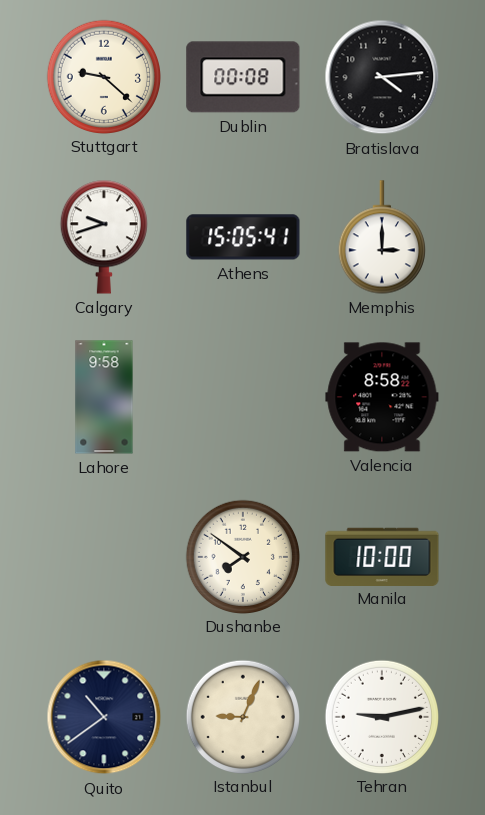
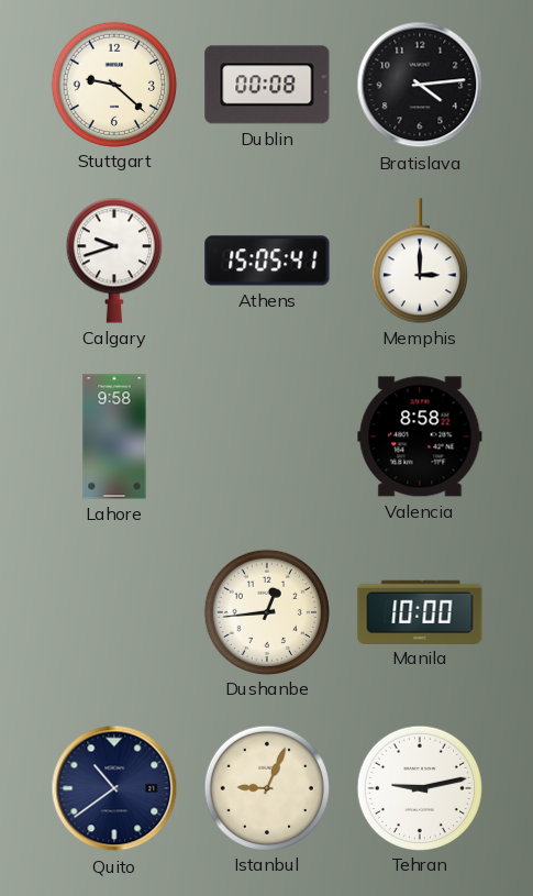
Dushanbe: 7:51 -> 12:44
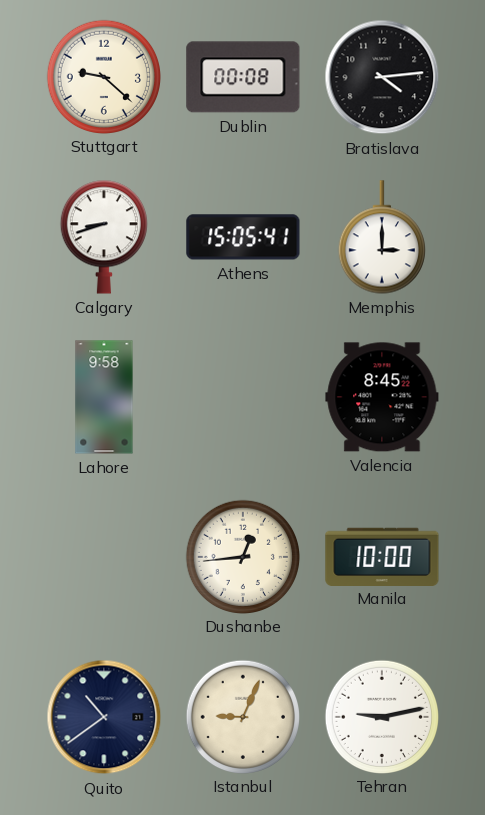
Calgary: 9:42 -> 8:42
Valencia: 8:58 -> 8:45
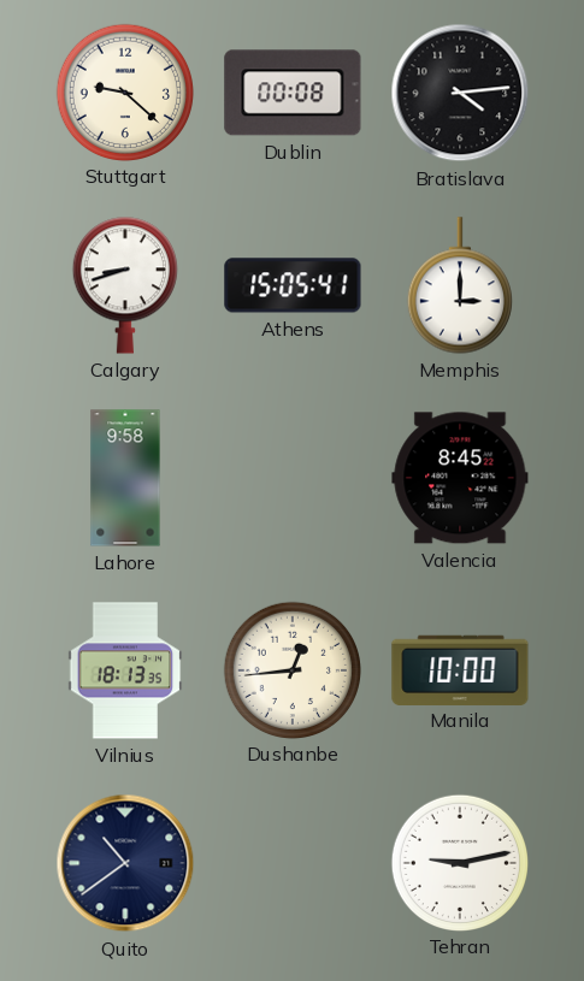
Vilnius: none -> 18:13
Istanbul: 9:04 -> none
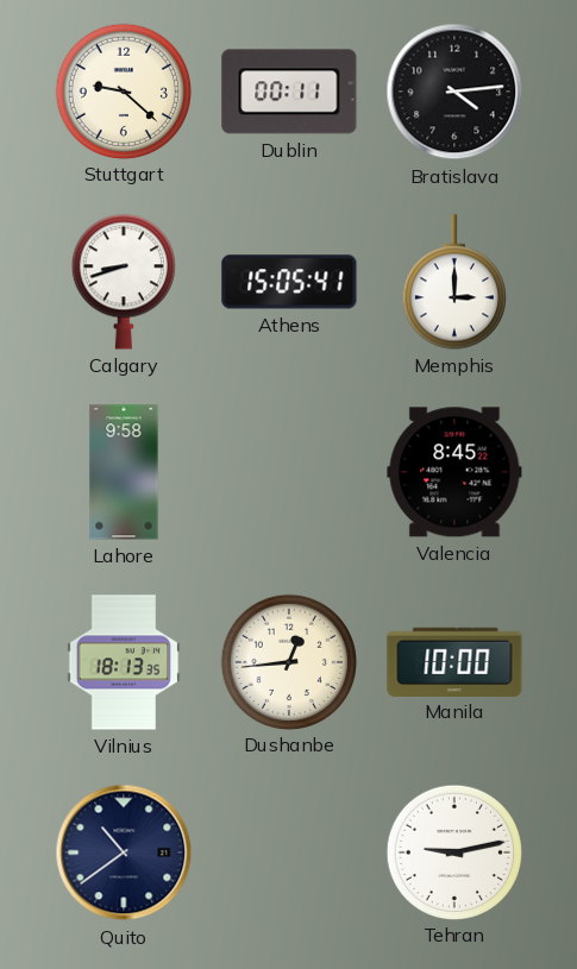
Dublin: 00:08 -> 00:11
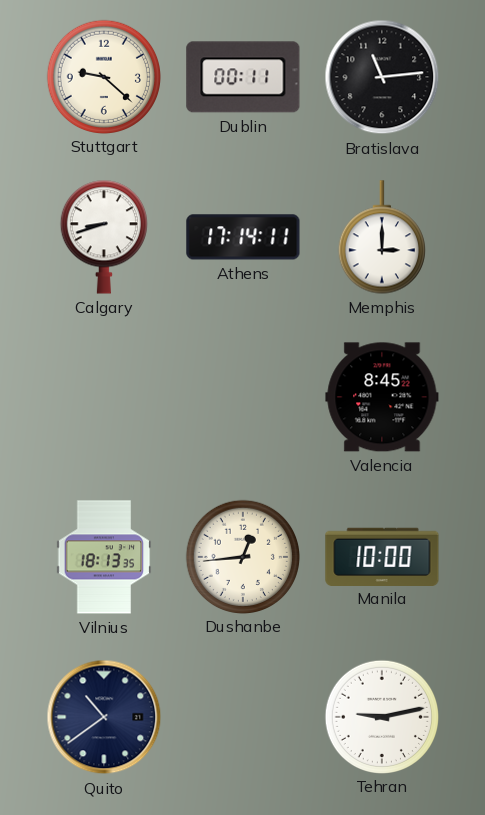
Bratislava: 4:14 -> 11:14
Athens: 15:05 -> 17:14
Lahore: 9:58 -> none
